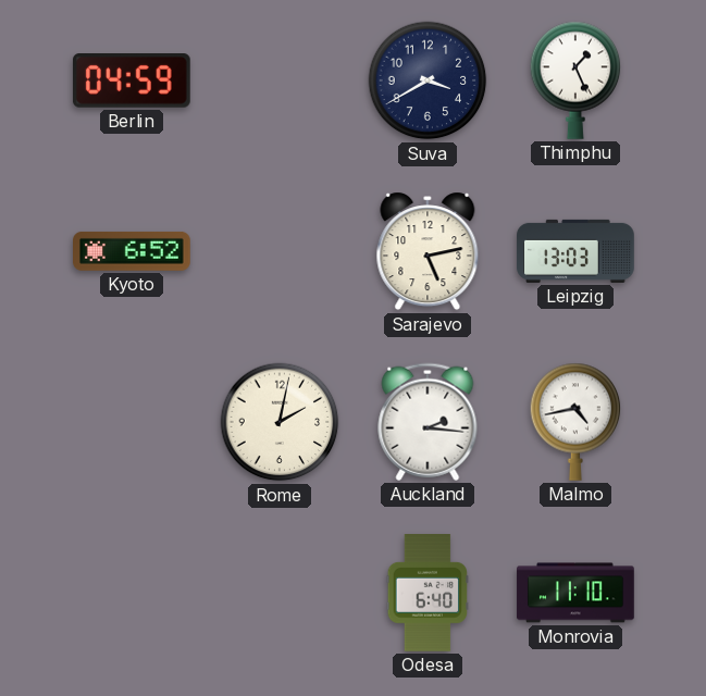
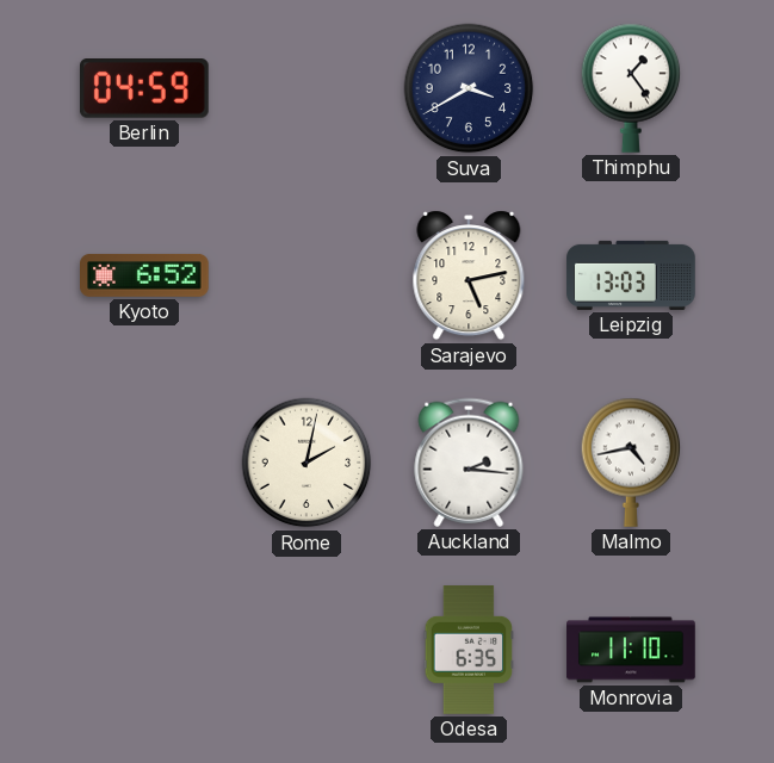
Thimphu: 1:26 -> 1:24
Odesa: 6:40 -> 6:35
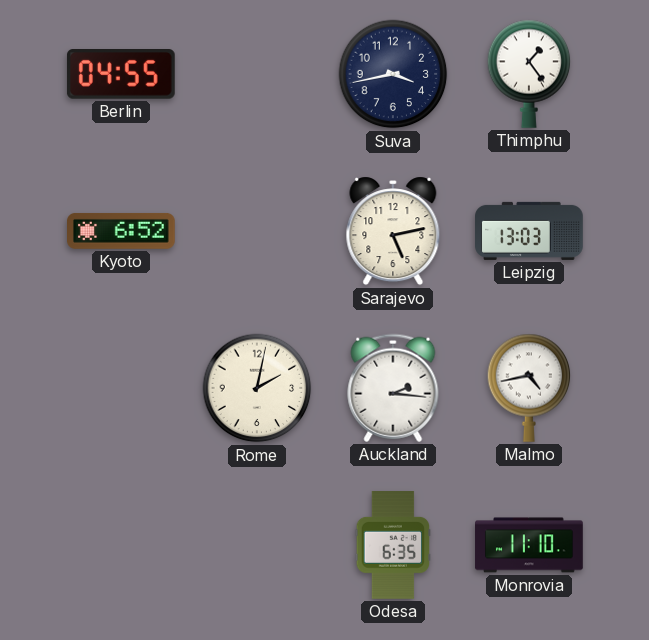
Berlin: 04:59 -> 04:55
Suva: 3:40 -> 3:43
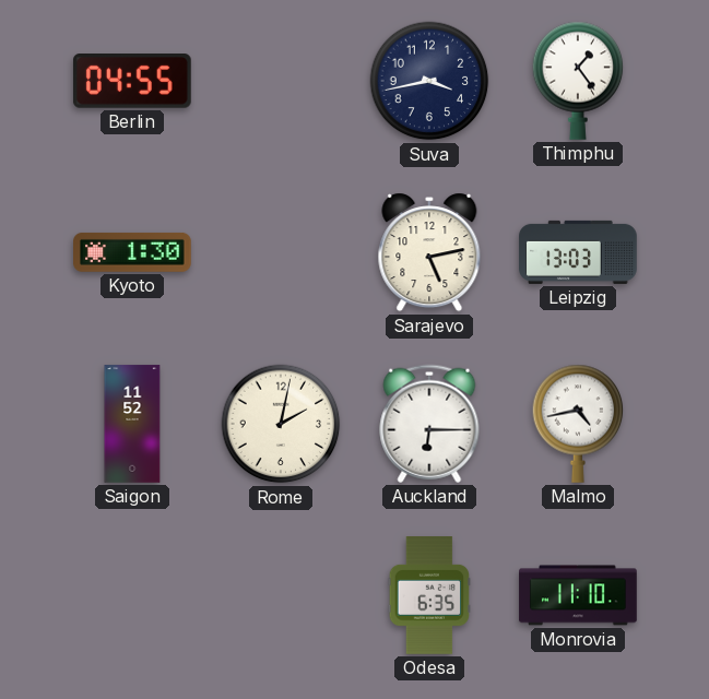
Kyoto: 6:52 -> 1:30
Saigon: none -> 11:52
Auckland: 2:16 -> 6:15
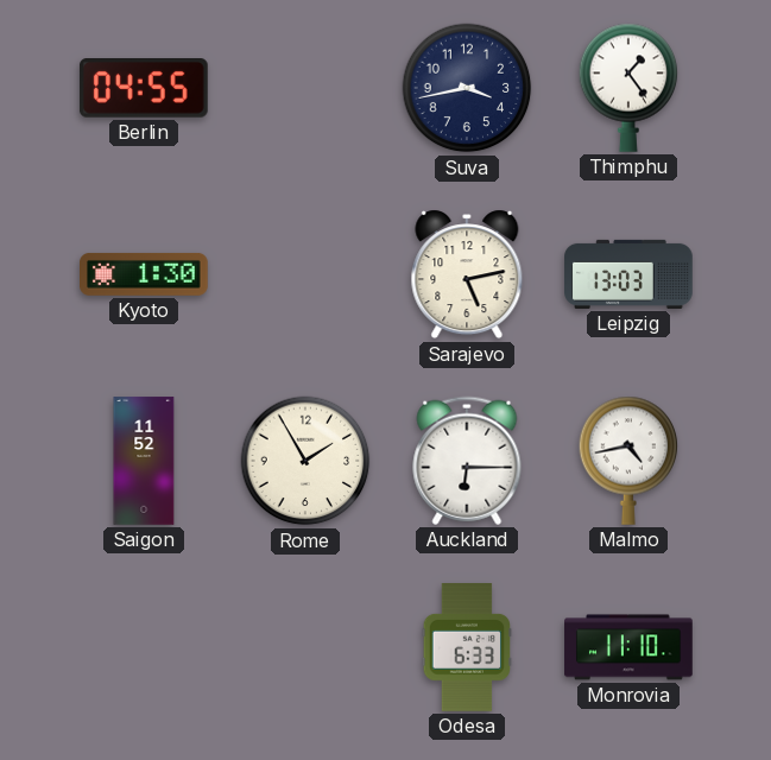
Rome: 2:02 -> 1:55
Odesa: 6:35 -> 6:33
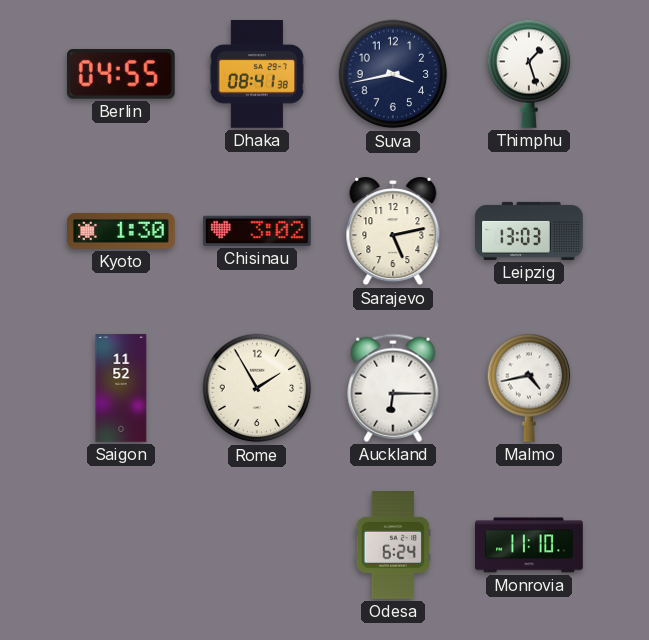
Dhaka: none -> 08:41
Thimphu: 1:24 -> 1:27
Chisinau: none -> 3:02
Odesa: 6:33 -> 6:24
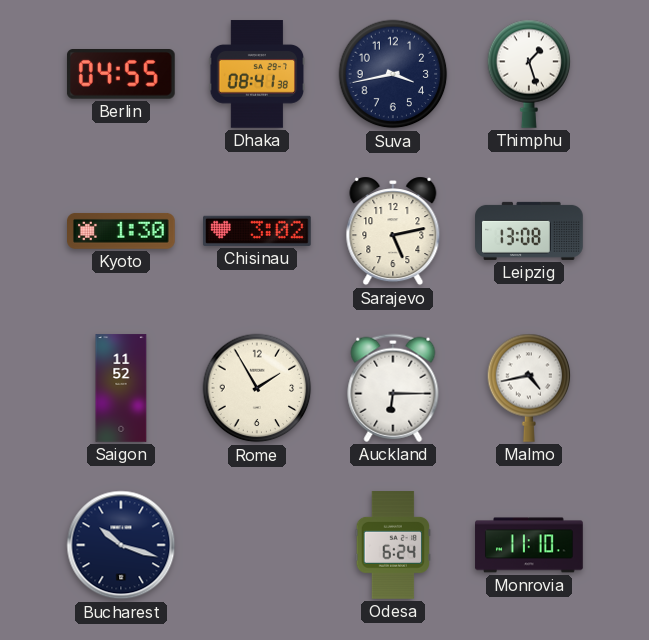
Leipzig: 13:03 -> 13:08
Bucharest: none -> 10:18
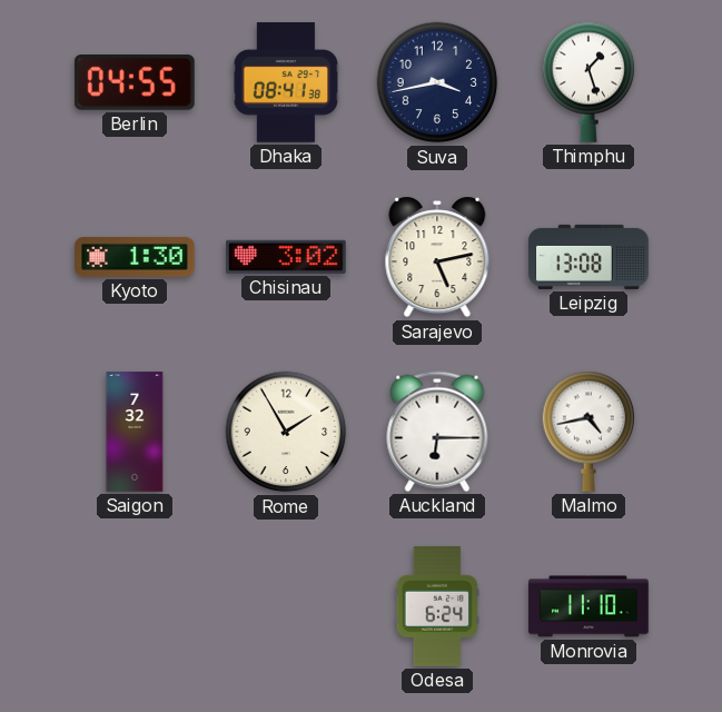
Saigon: 11:52 -> 7:32
Bucharest: 10:18 -> none
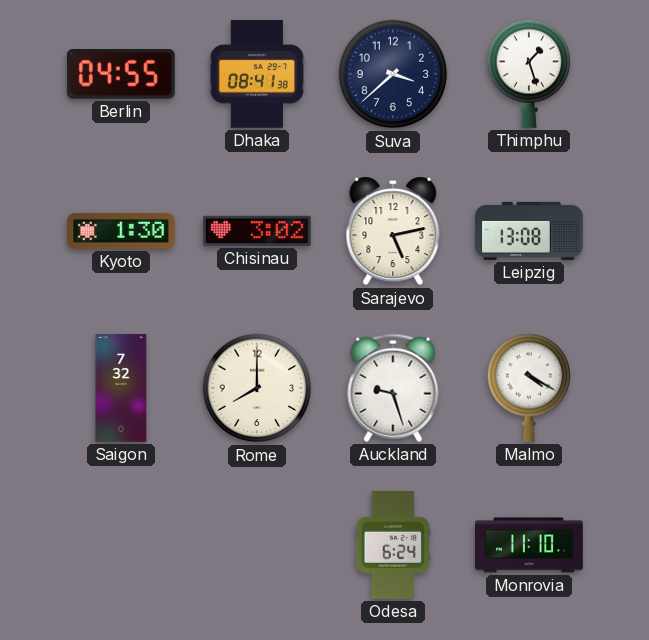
Suva: 3:43 -> 3:38
Rome: 1:55 -> 8:00
Auckland: 6:15 -> 9:27
Malmo: 4:43 -> 4:20
